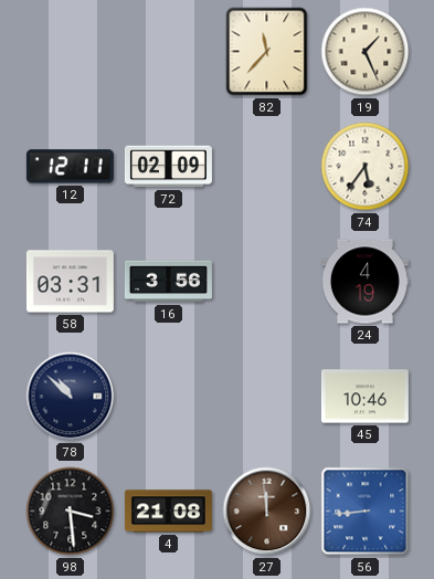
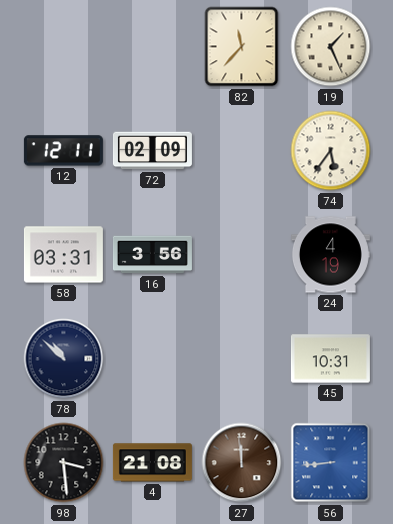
45: 10:46 -> 10:31
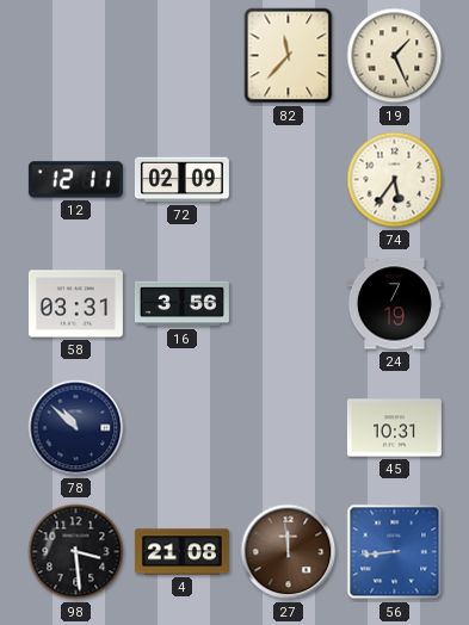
24: 4:19 -> 7:19
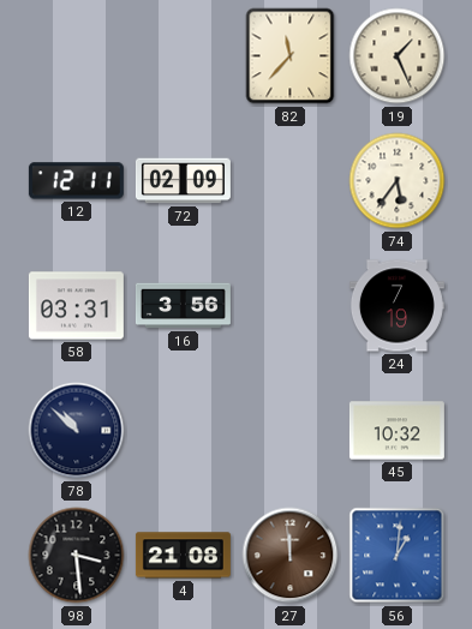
45: 10:31 -> 10:32
56: 8:44 -> 1:01
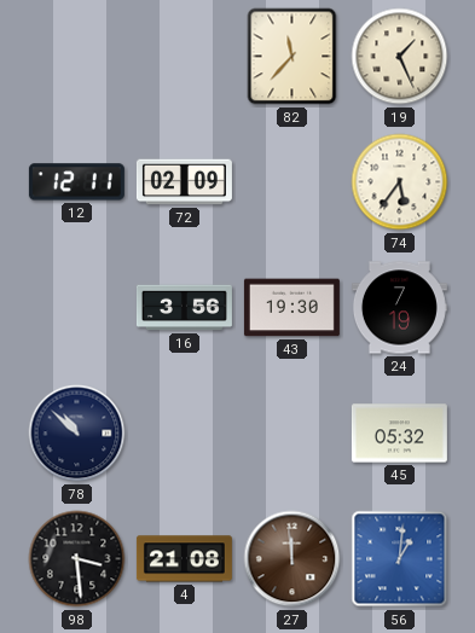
58: 03:31 -> none
43: none -> 19:30
45: 10:32 -> 05:32
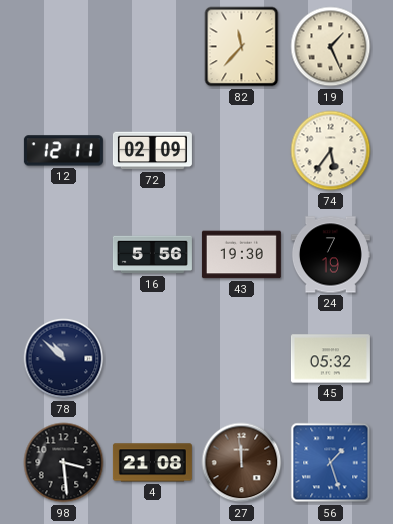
16: 3:56 -> 5:56
56: 1:01 -> 1:27
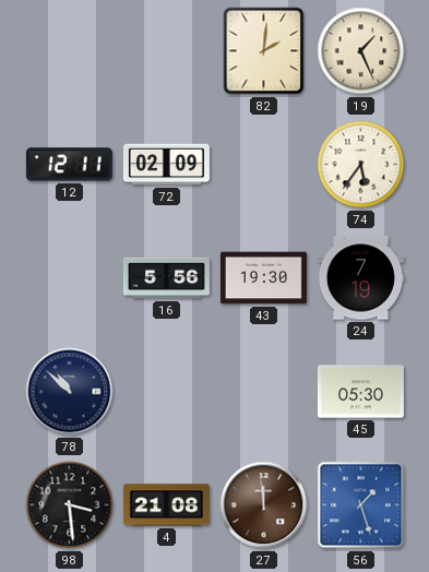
82: 11:37 -> 2:01
45: 05:32 -> 05:30
